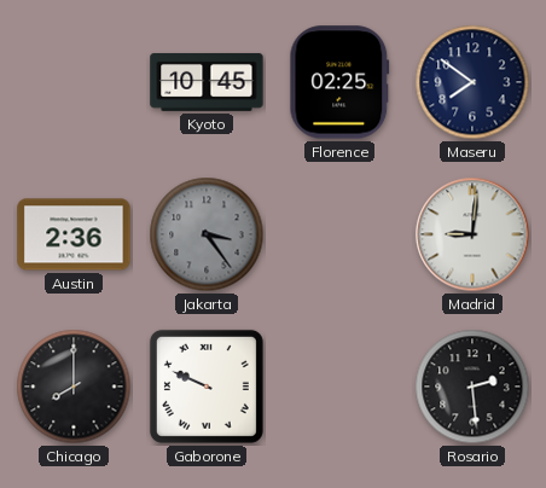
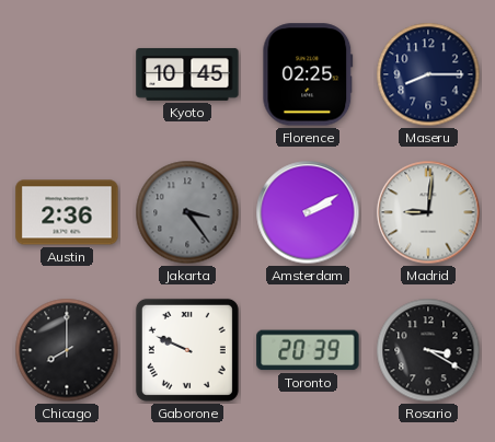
Maseru: 7:51 -> 8:15
Amsterdam: none -> 2:10
Toronto: none -> 20:39
Rosario: 2:29 -> 3:20
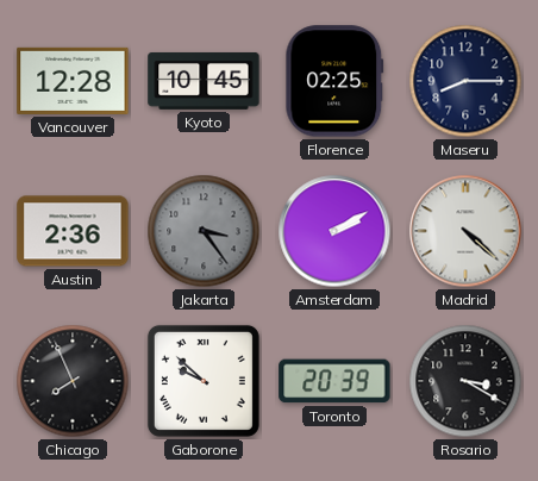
Vancouver: none -> 12:28
Madrid: 9:01 -> 4:22
Chicago: 8:00 -> 7:56
Gaborone: 9:49 -> 9:52
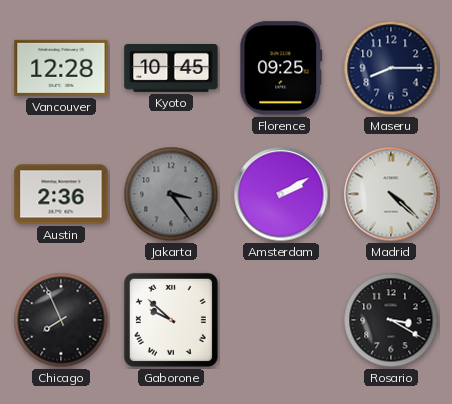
Florence: 02:25 -> 09:25
Toronto: 20:39 -> none
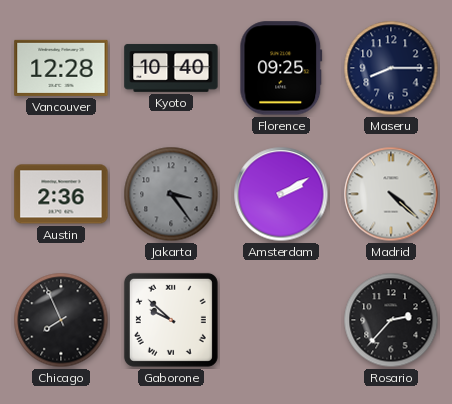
Kyoto: 10:45 -> 10:40
Rosario: 3:20 -> 2:37
